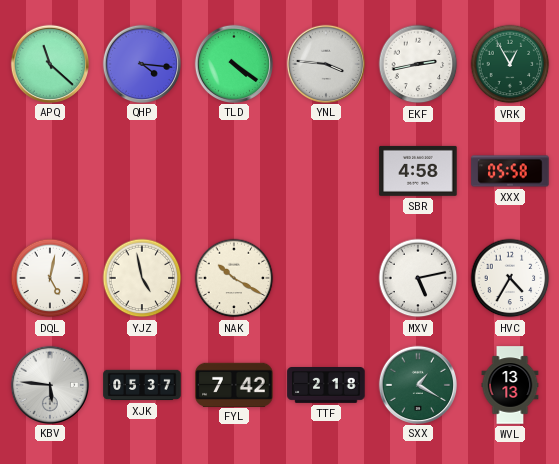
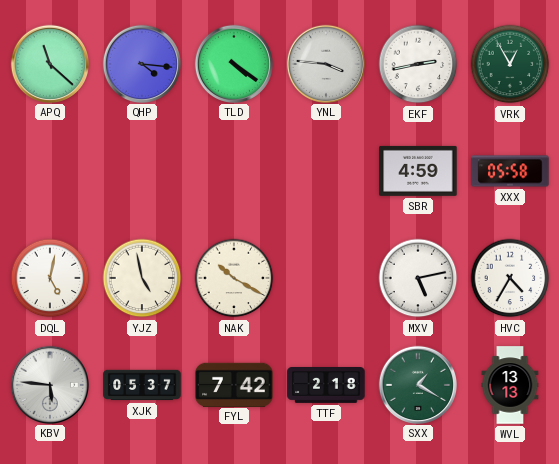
SBR: 4:58 -> 4:59
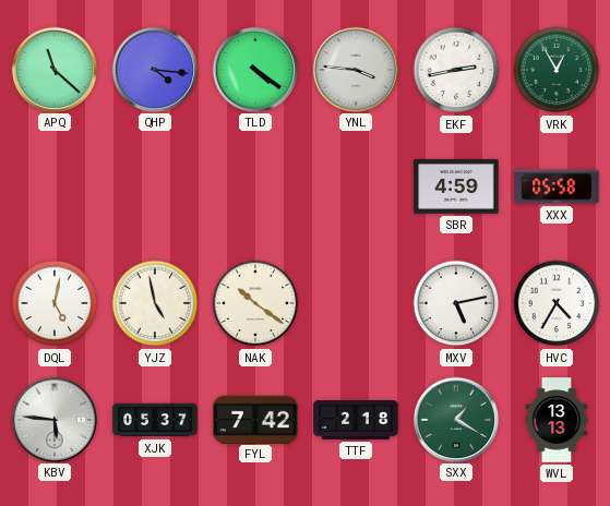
NAK: 10:20 -> 10:21
